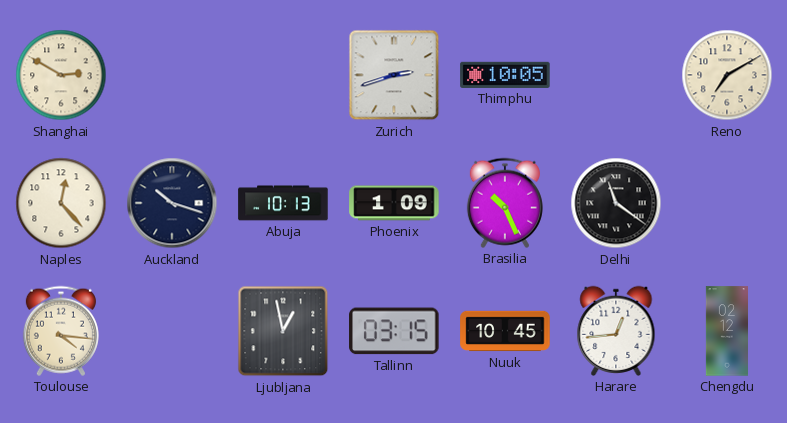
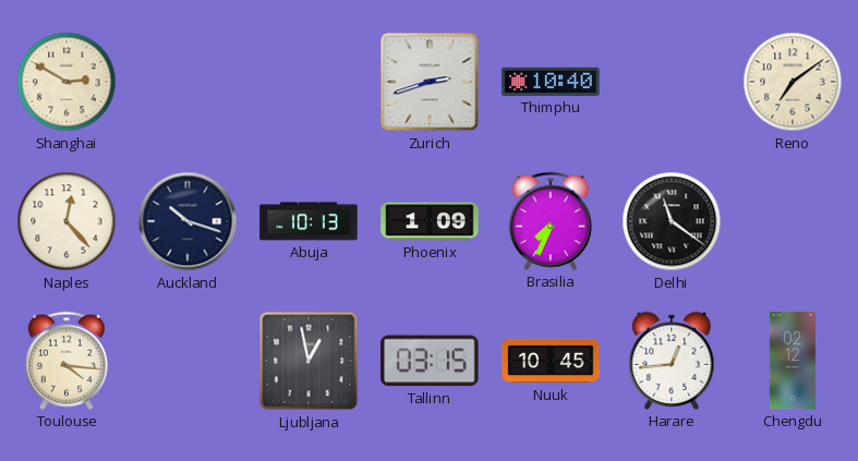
Thimphu: 10:05 -> 10:40
Reno: 7:10 -> 7:09
Brasilia: 10:26 -> 7:34
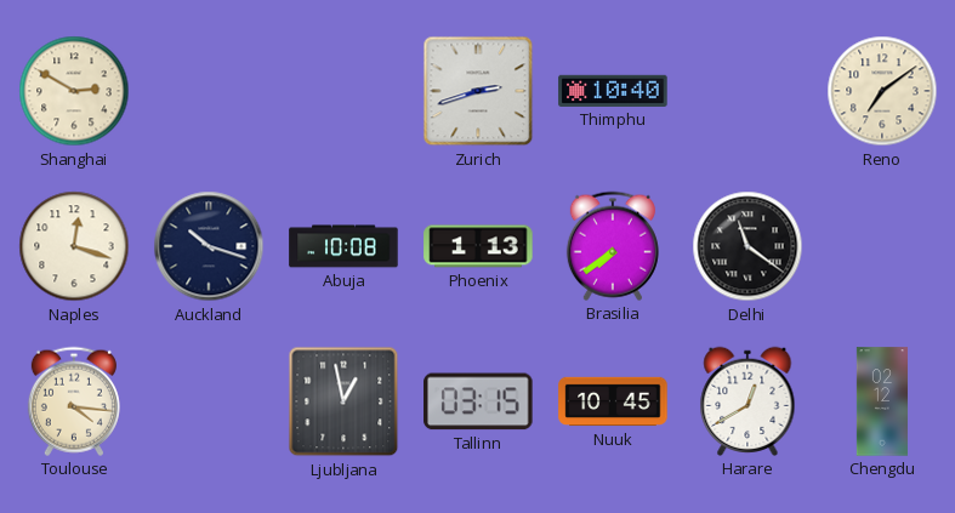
Naples: 12:23 -> 12:18
Abuja: 10:13 -> 10:08
Phoenix: 1:09 -> 1:13
Brasilia: 7:34 -> 7:39
Harare: 12:44 -> 12:40
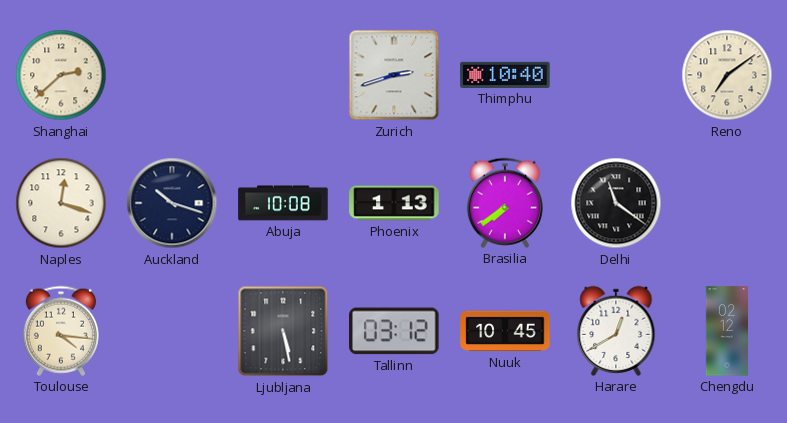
Shanghai: 2:50 -> 2:38
Ljubljana: 12:58 -> 5:28
Tallinn: 03:15 -> 03:12
